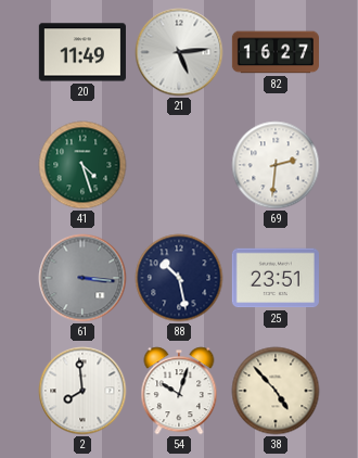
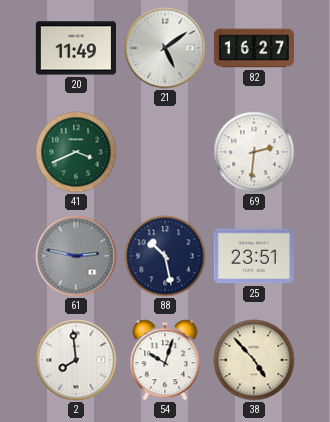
21: 5:14 -> 5:09
41: 4:27 -> 3:41
61: 3:16 -> 2:47
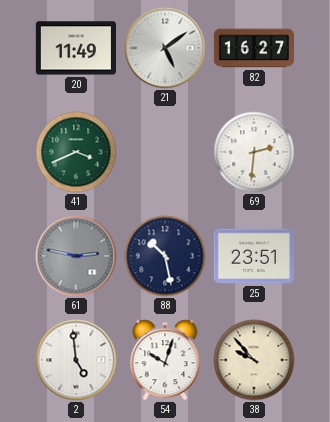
2: 7:59 -> 4:59
38: 4:53 -> 9:53
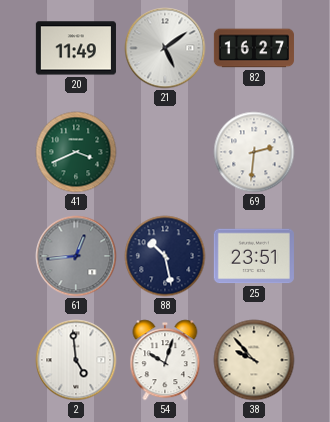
61: 2:47 -> 12:44
